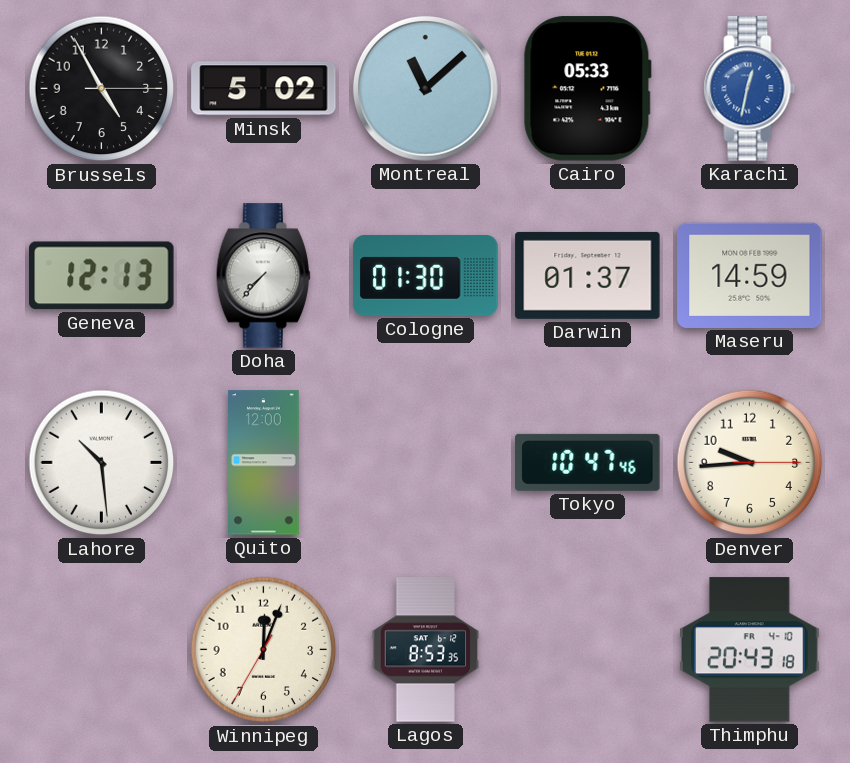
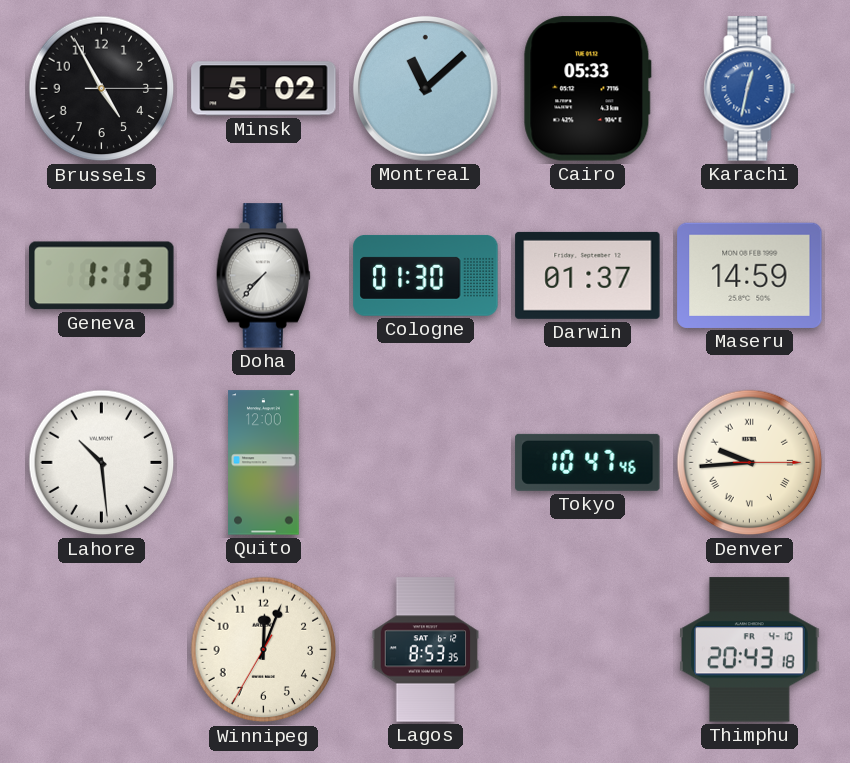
Geneva: 12:13 -> 1:13
Denver numerals: Arabic -> Roman
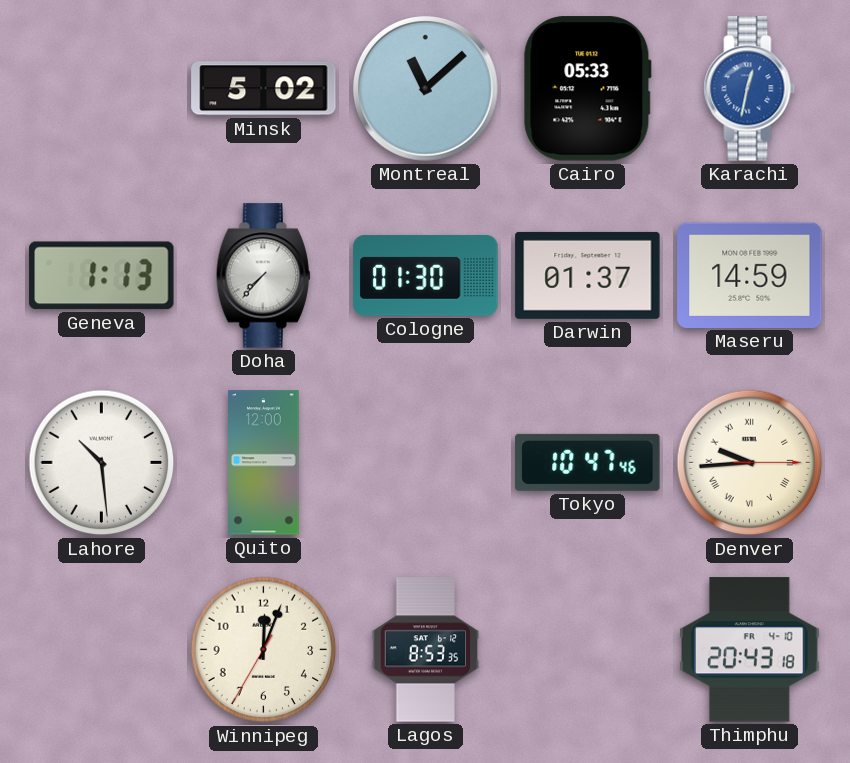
Brussels: 4:55 -> none
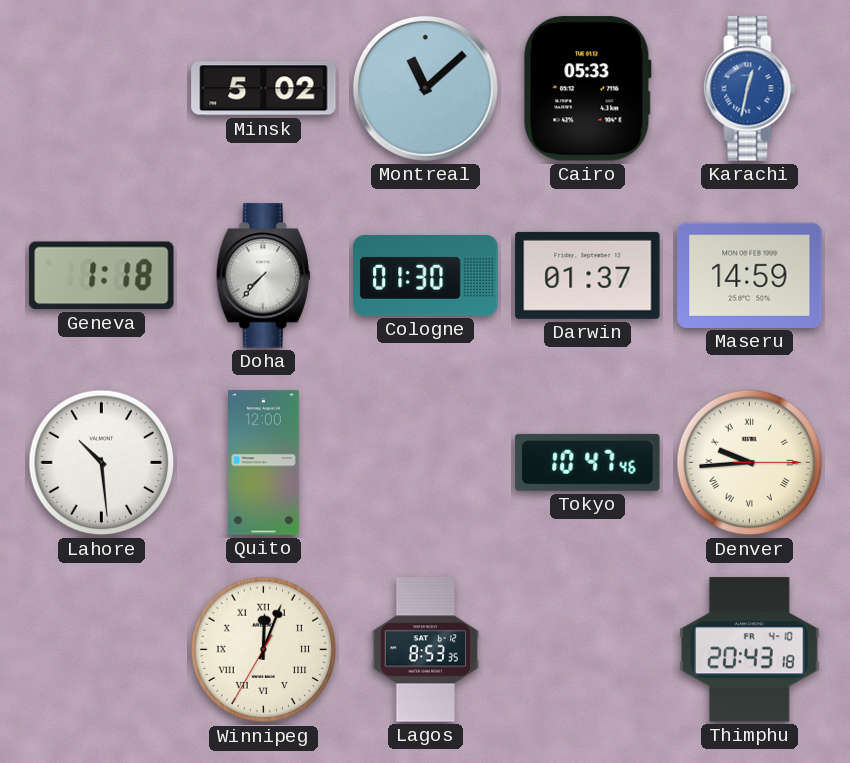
Geneva: 1:13 -> 1:18
Winnipeg numerals: Arabic -> Roman
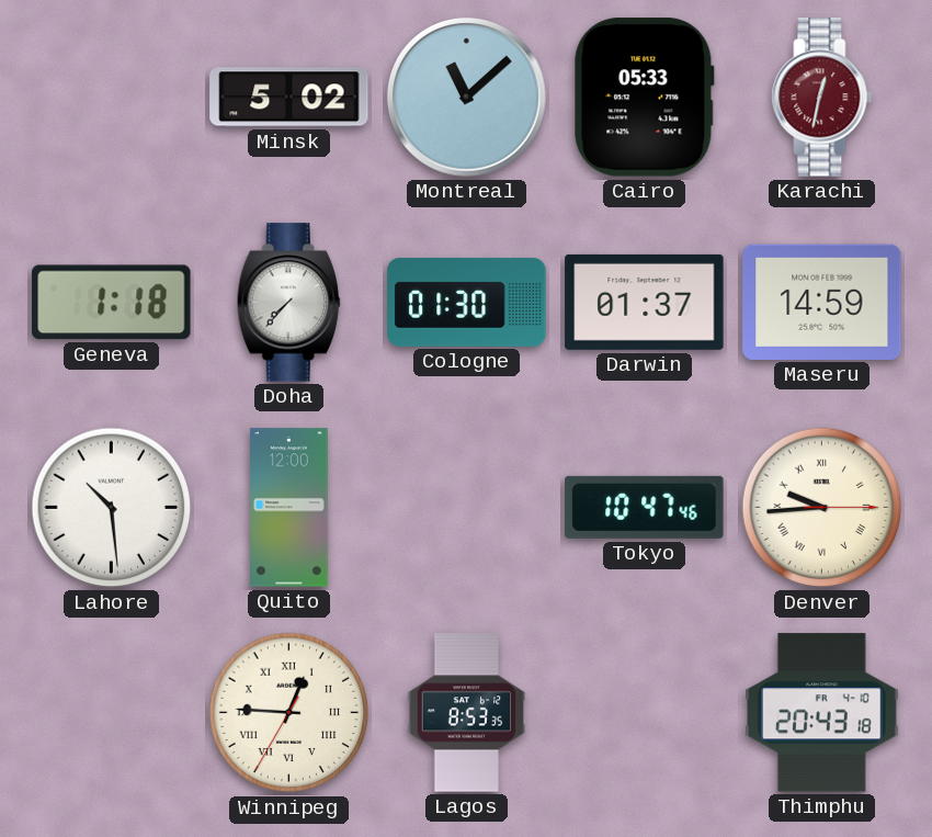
Karachi dial: blue -> burgundy
Winnipeg: 12:03 -> 12:45
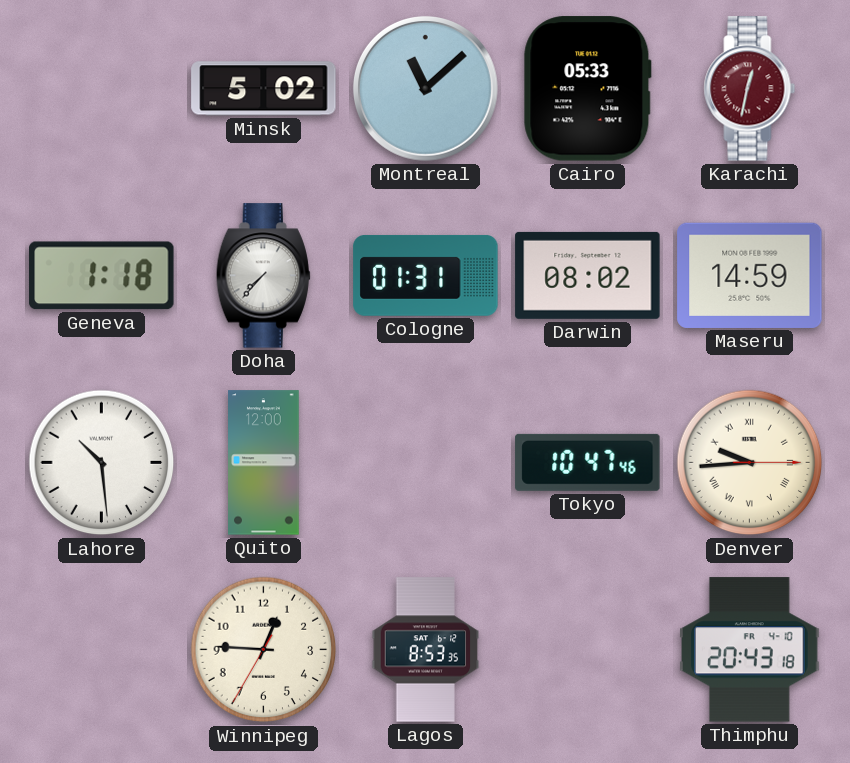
Cologne: 01:30 -> 01:31
Darwin: 01:37 -> 08:02
Winnipeg numerals: Roman -> Arabic
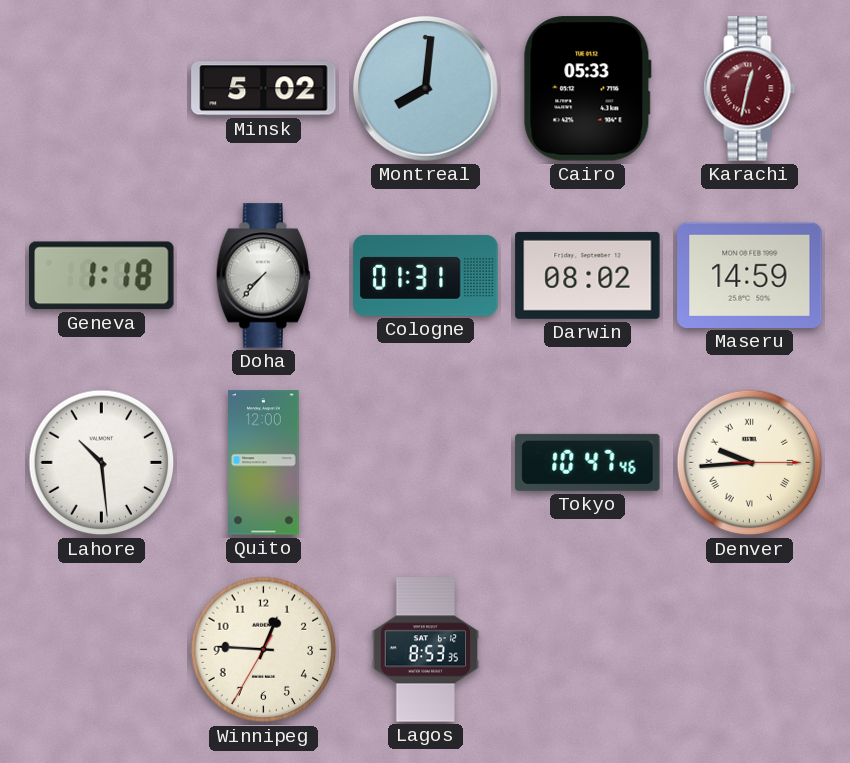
Montreal: 11:08 -> 8:01
Thimphu: 20:43 -> none
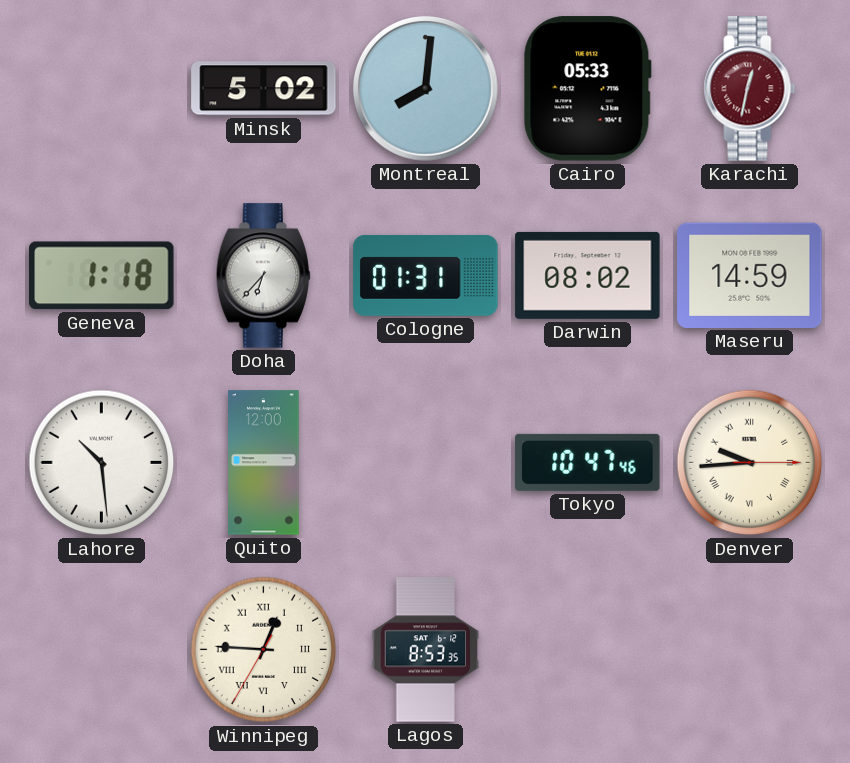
Doha: 7:37 -> 6:37
Winnipeg numerals: Arabic -> Roman
